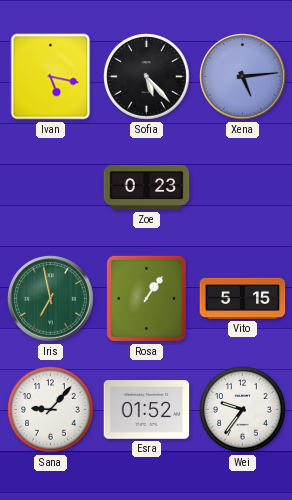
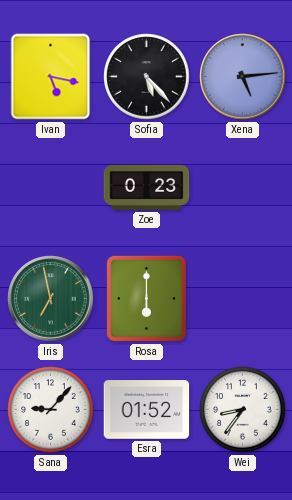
Rosa: 1:06 -> 6:00
Vito: 5:15 -> none
Wei: 9:36 -> 8:36
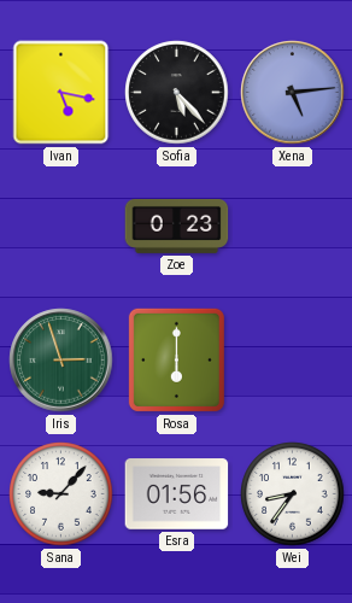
Iris: 6:58 -> 2:57
Esra: 01:52 -> 01:56
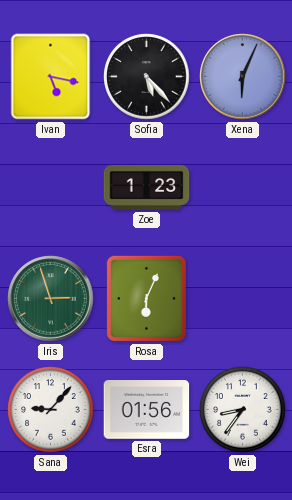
Xena: 5:14 -> 6:04
Zoe: 0:23 -> 1:23
Rosa: 6:00 -> 6:04
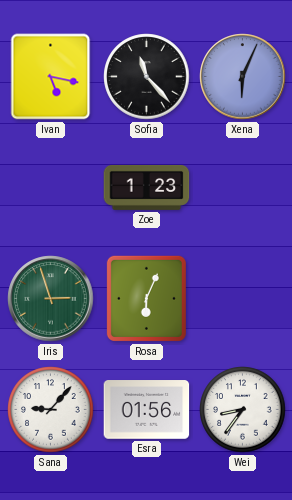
Sofia: 5:23 -> 11:23
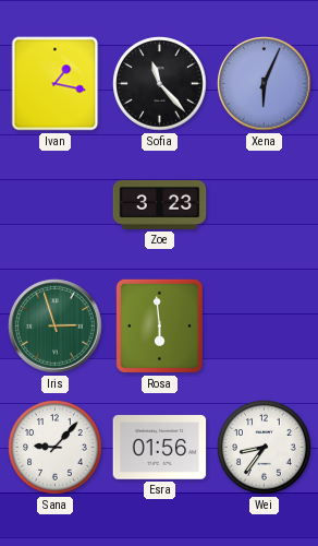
Ivan: 5:17 -> 1:17
Zoe: 1:23 -> 3:23
Rosa: 6:04 -> 5:59
